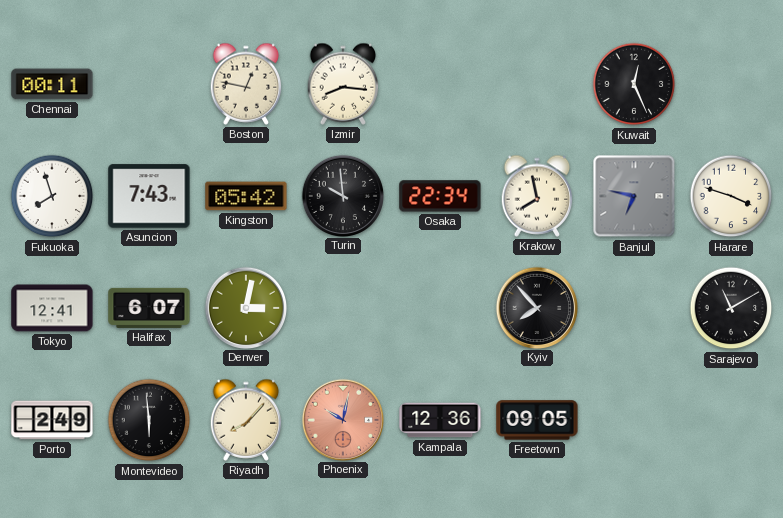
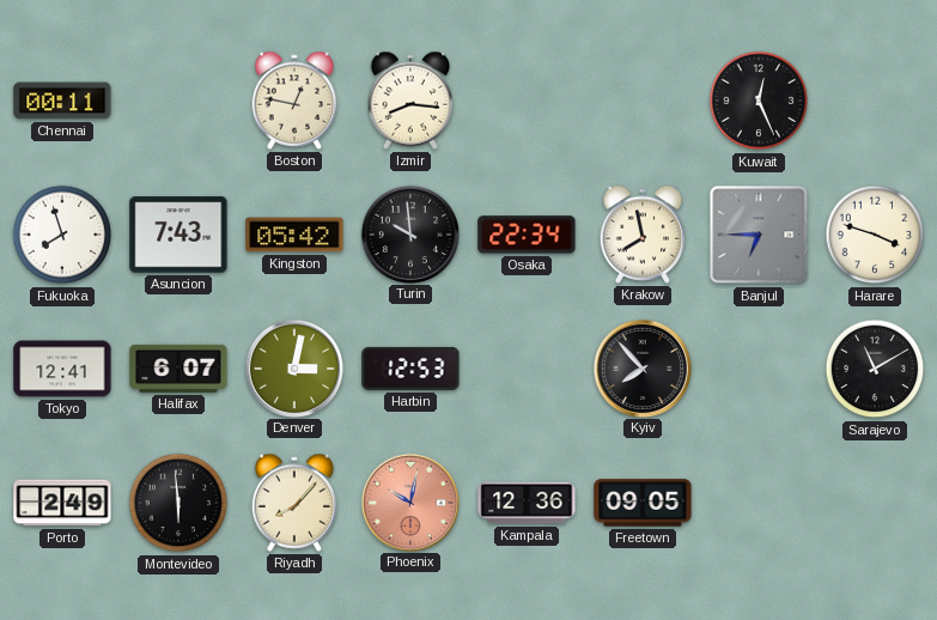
Banjul: 6:47 -> 6:45
Harbin: none -> 12:53
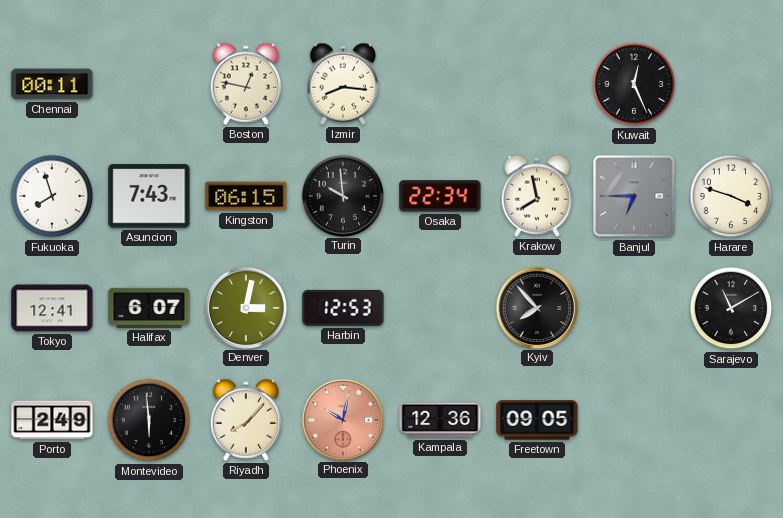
Kingston: 05:42 -> 06:15
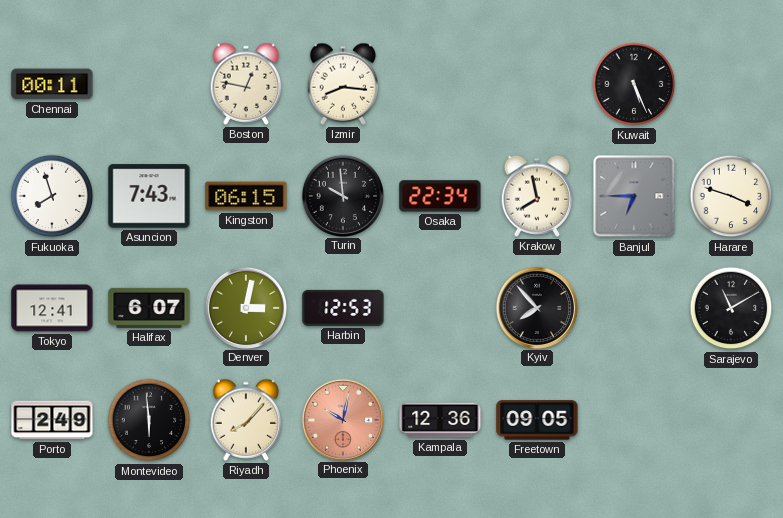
Kuwait: 12:26 -> 5:26
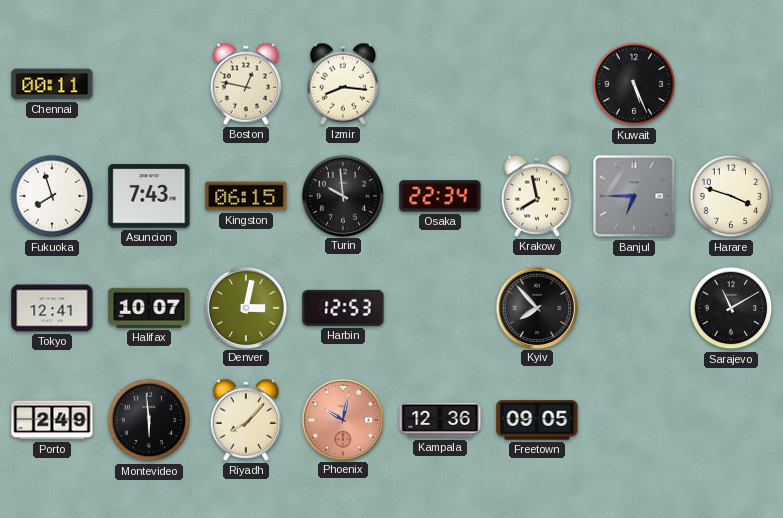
Halifax: 6:07 -> 10:07
